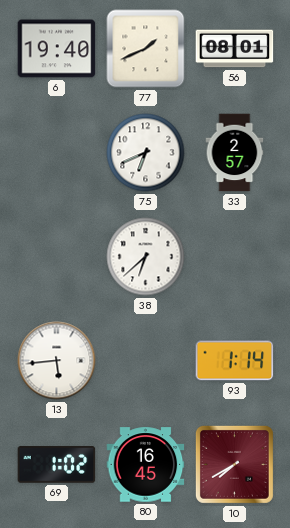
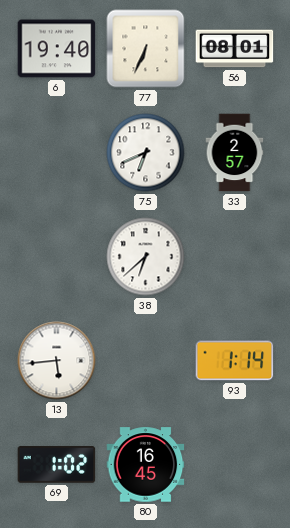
77: 1:41 -> 6:34
10: 7:40 -> none
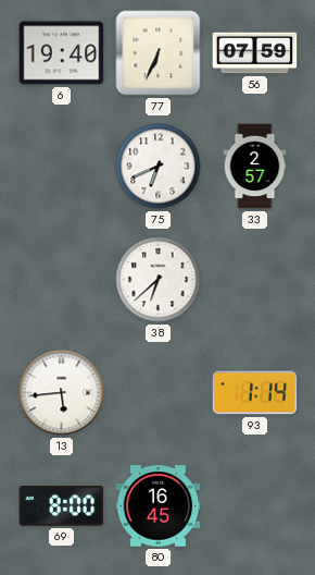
56: 08:01 -> 07:59
69: 1:02 -> 8:00
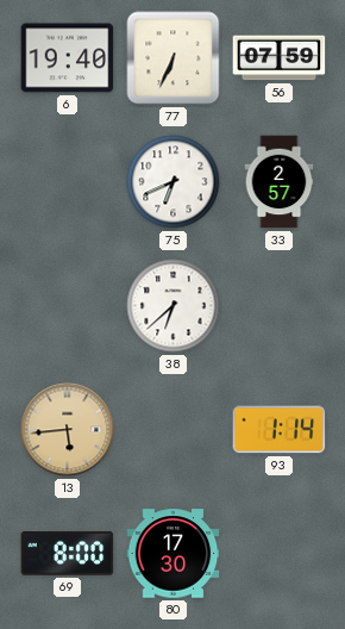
13 dial: white -> champagne
80: 16:45 -> 17:30
